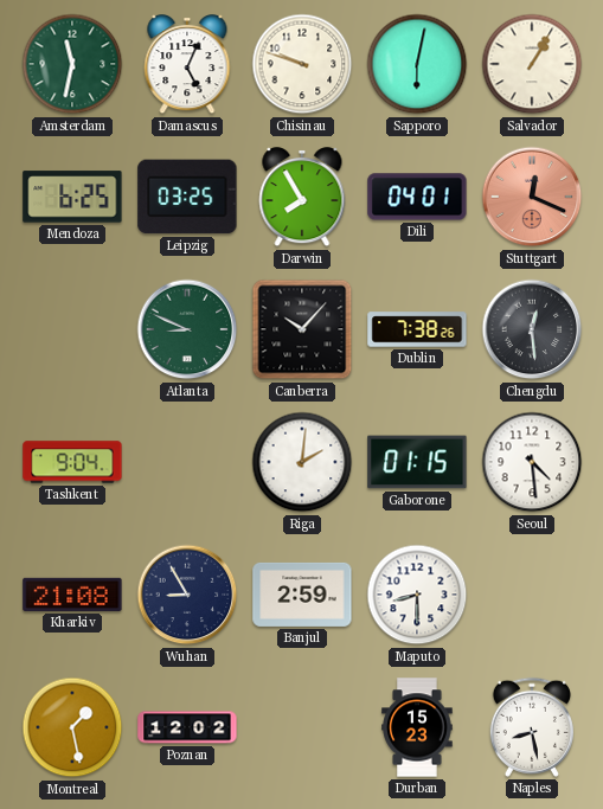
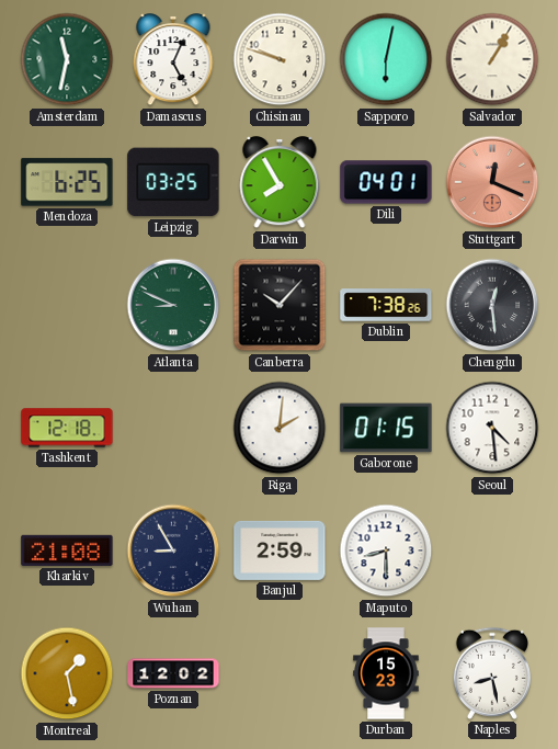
Tashkent: 9:04 -> 12:18
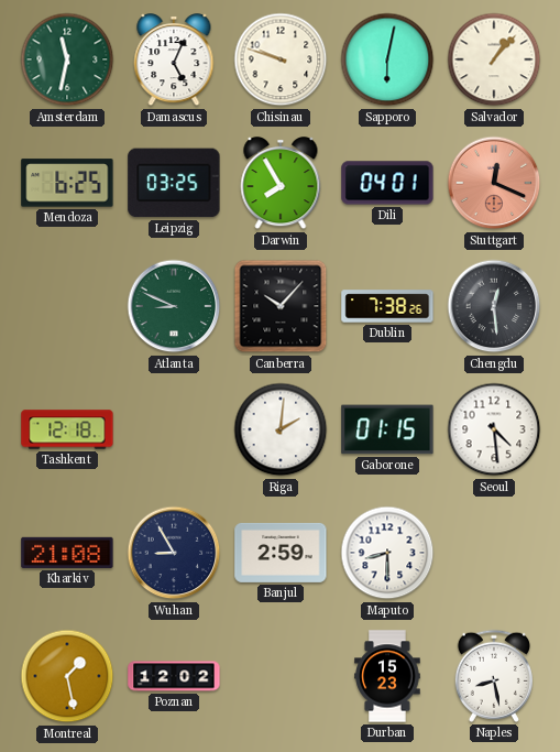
Salvador: 1:05 -> 1:07
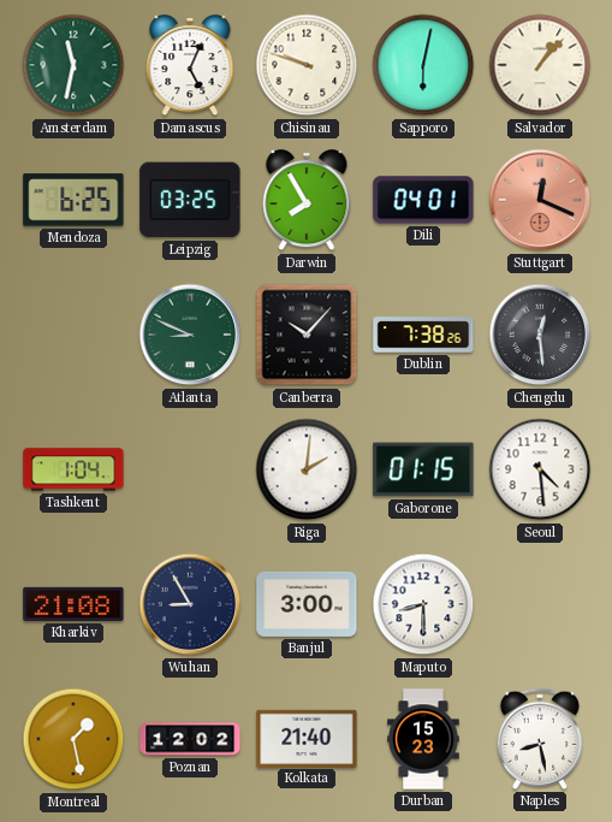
Tashkent: 12:18 -> 1:04
Banjul: 2:59 -> 3:00
Kolkata: none -> 21:40
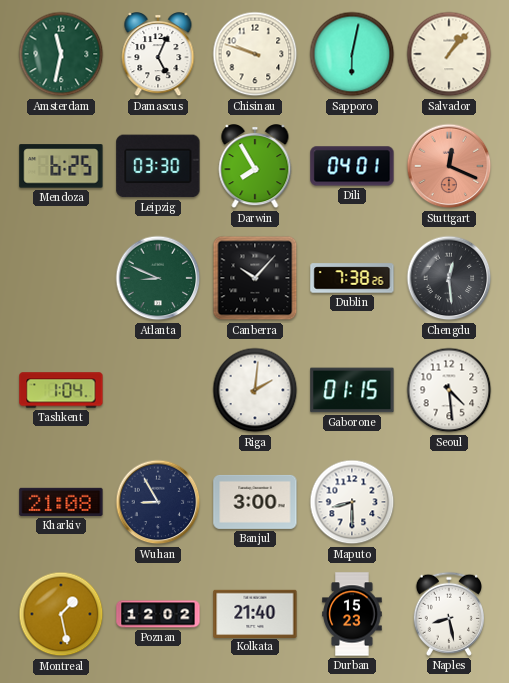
Leipzig: 03:25 -> 03:30
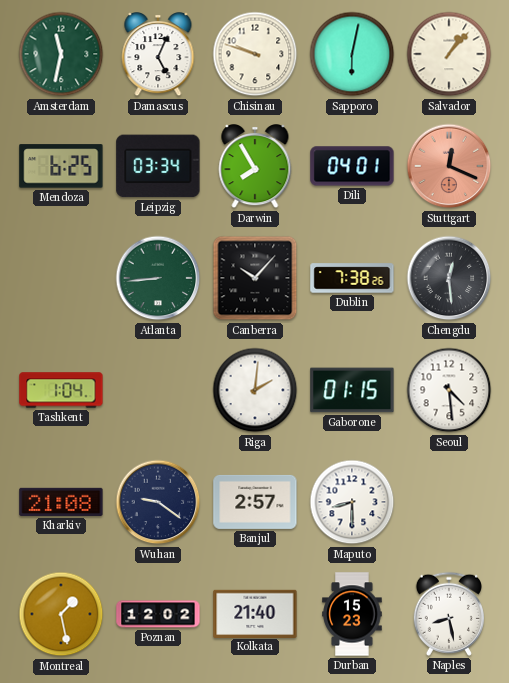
Leipzig: 03:30 -> 03:34
Atlanta: 8:49 -> 8:44
Wuhan: 8:55 -> 9:21
Banjul: 3:00 -> 2:57
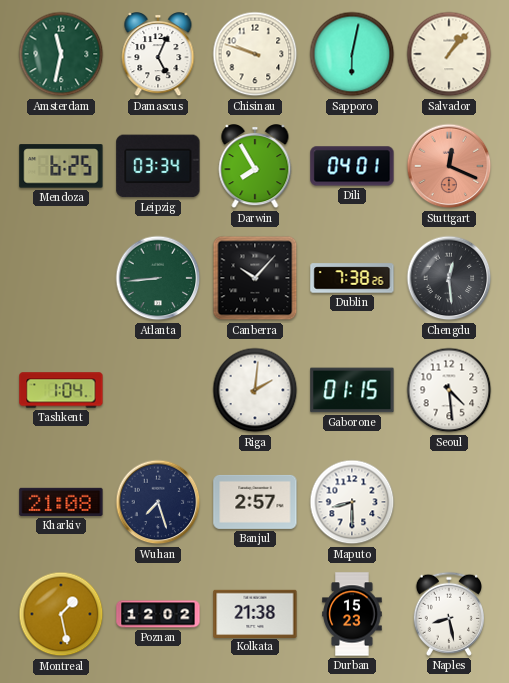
Wuhan: 9:21 -> 7:27
Kolkata: 21:40 -> 21:38
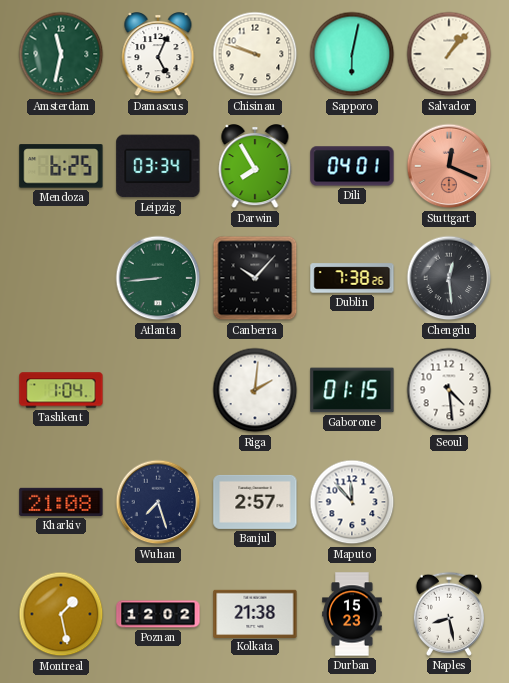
Maputo: 8:30 -> 11:53
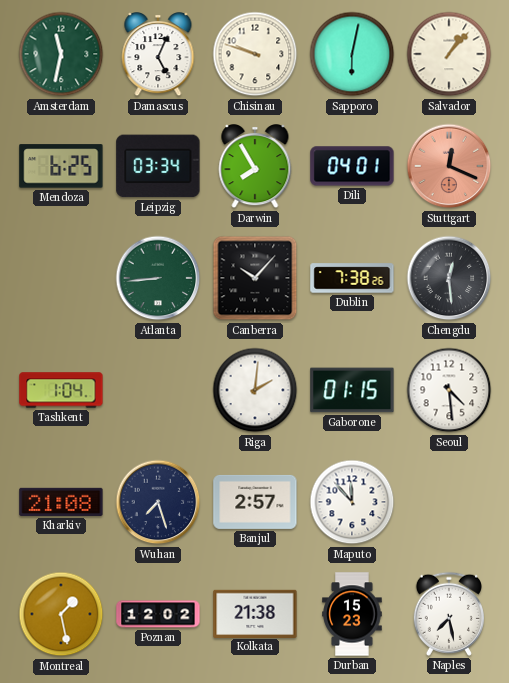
Naples: 8:28 -> 7:28
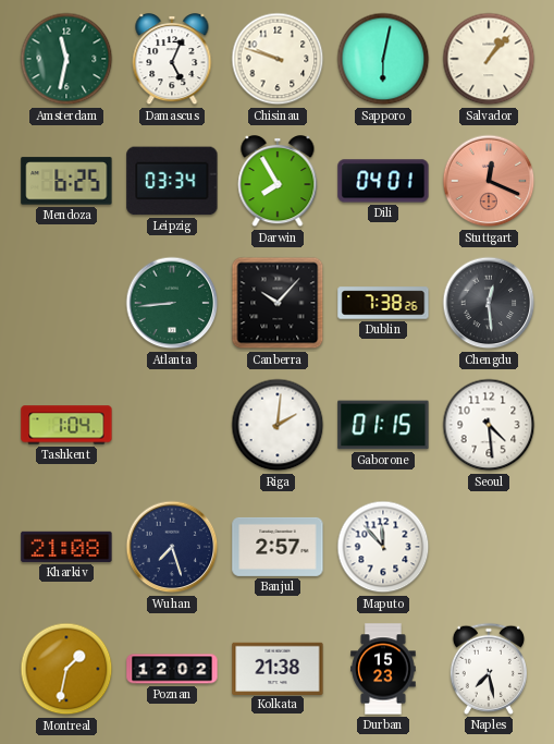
Montreal: 1:28 -> 1:32
